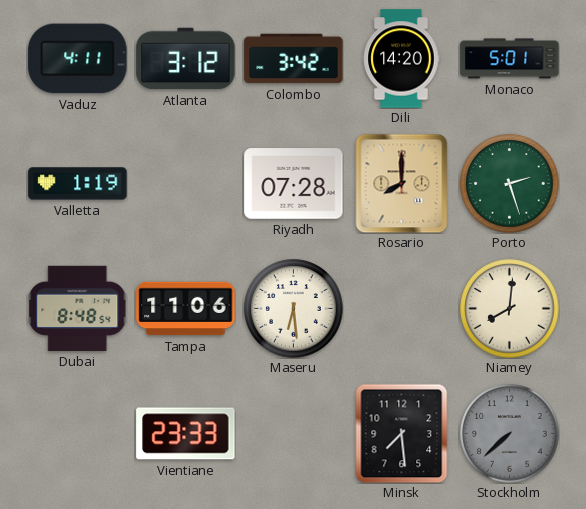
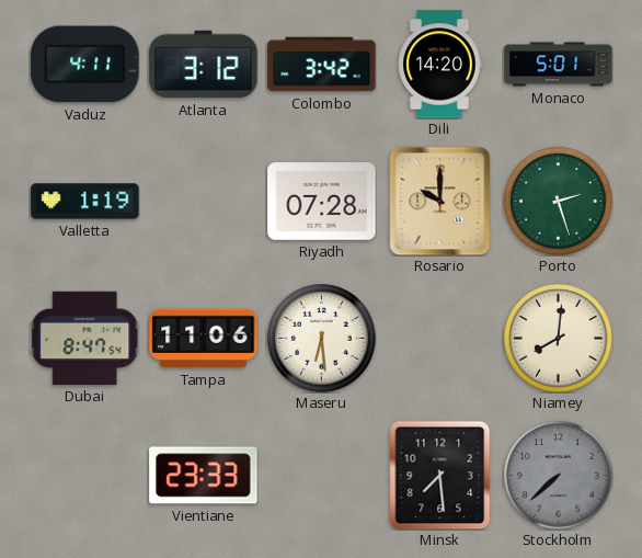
Rosario: 8:00 -> 10:00
Dubai: 8:48 -> 8:47
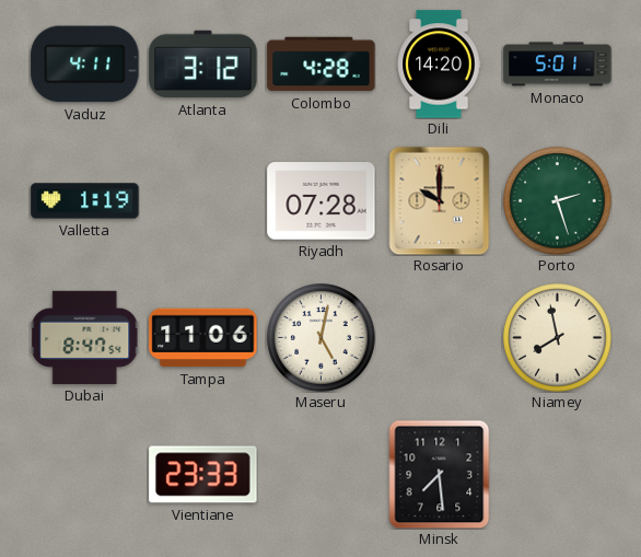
Colombo: 3:42 -> 4:28
Maseru: 6:29 -> 5:02
Niamey: 8:01 -> 7:58
Stockholm: 7:38 -> none
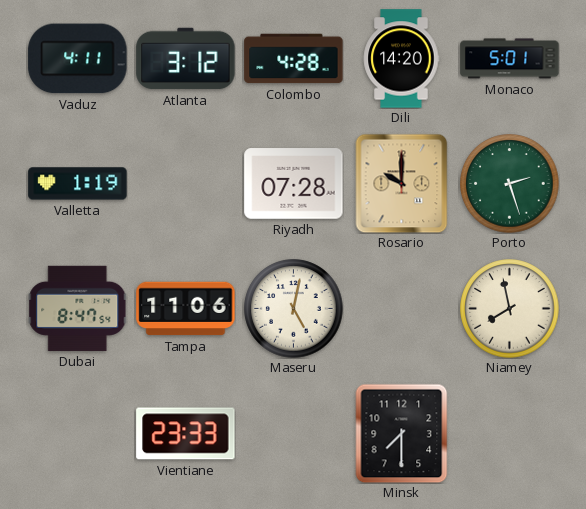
Minsk: 7:29 -> 7:30
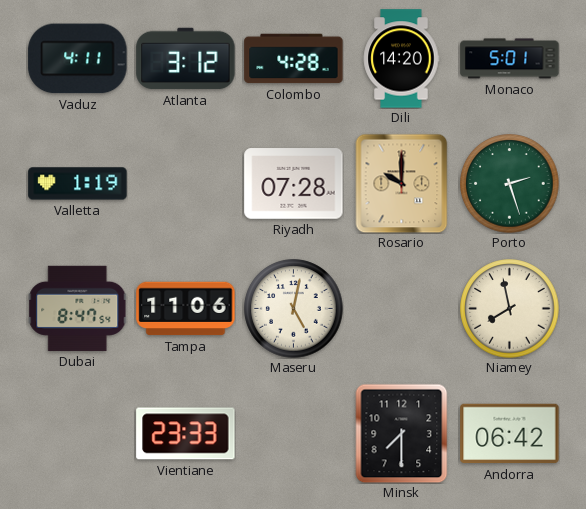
Andorra: none -> 06:42
